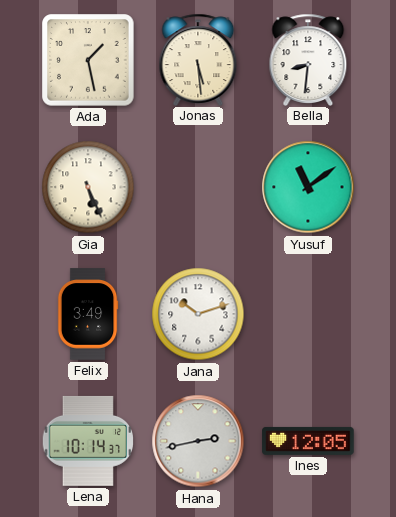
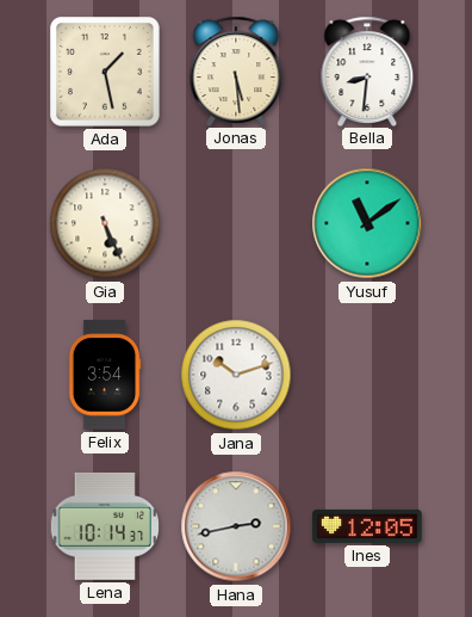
Felix: 3:49 -> 3:54
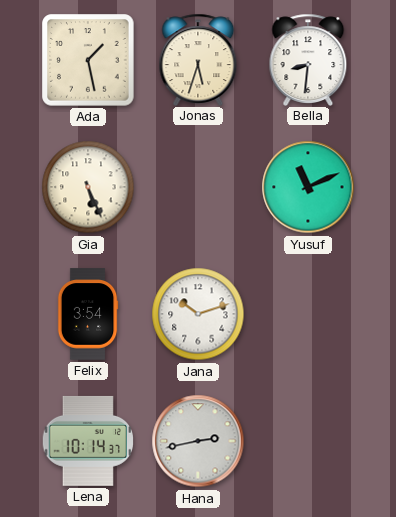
Jonas: 5:29 -> 5:33
Yusuf: 11:09 -> 11:11
Ines: 12:05 -> none
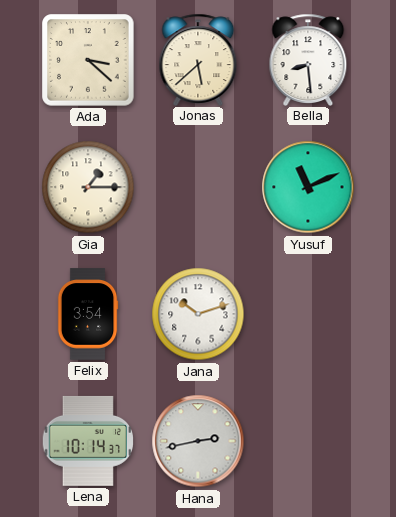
Ada: 1:28 -> 3:22
Jonas: 5:33 -> 5:38
Bella: 8:31 -> 8:29
Gia: 5:26 -> 1:15
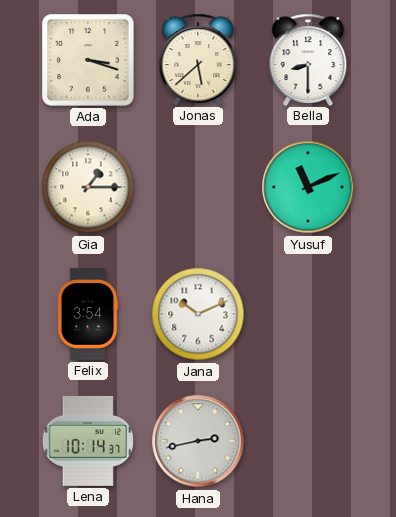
Ada: 3:22 -> 3:18
Bella: 8:29 -> 8:30
Jana: 10:12 -> 10:11
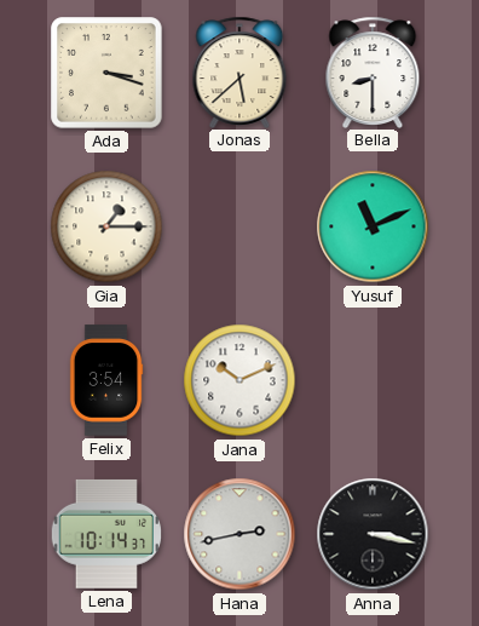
Anna: none -> 3:17
